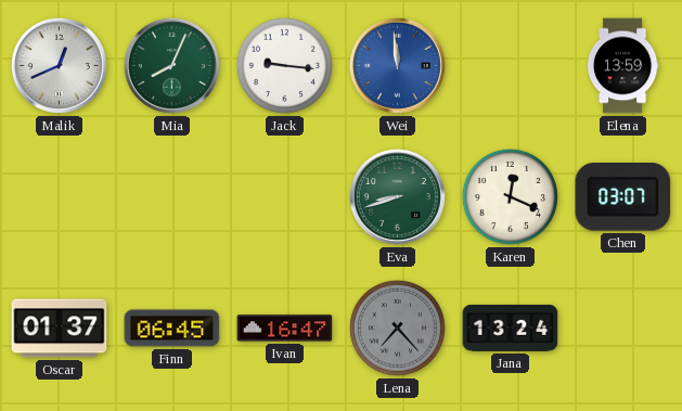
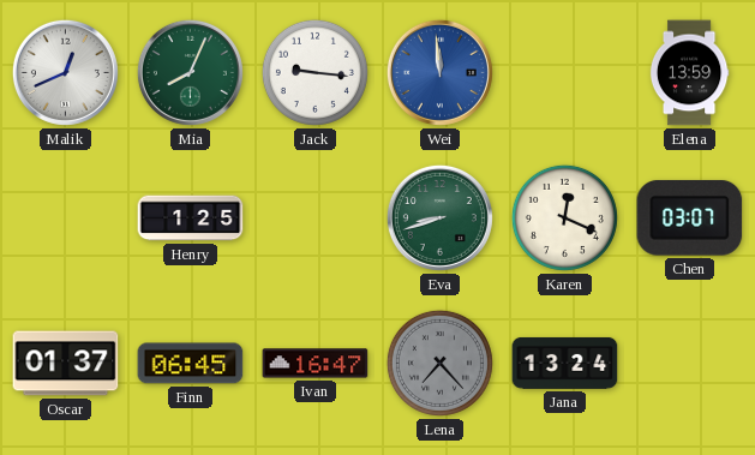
Henry: none -> 1:25
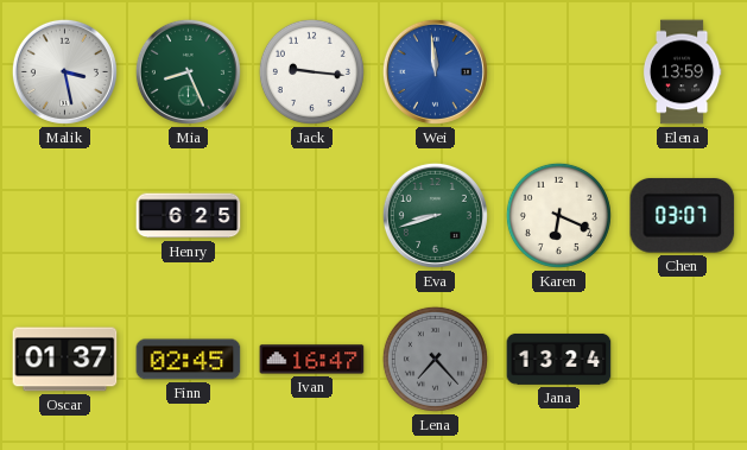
Malik: 12:41 -> 3:28
Mia: 8:04 -> 8:26
Henry: 1:25 -> 6:25
Karen: 12:19 -> 6:19
Finn: 06:45 -> 02:45
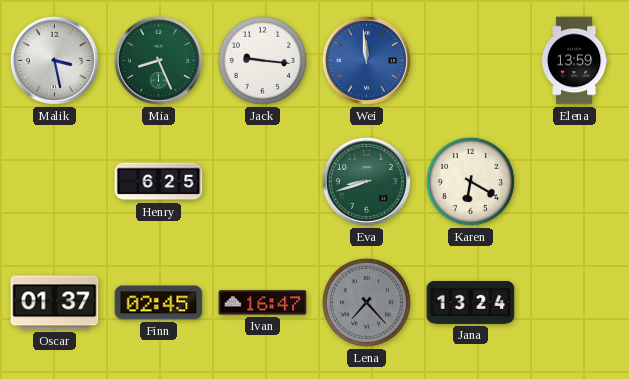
Karen: 6:19 -> 6:20
Chen: 03:07 -> none
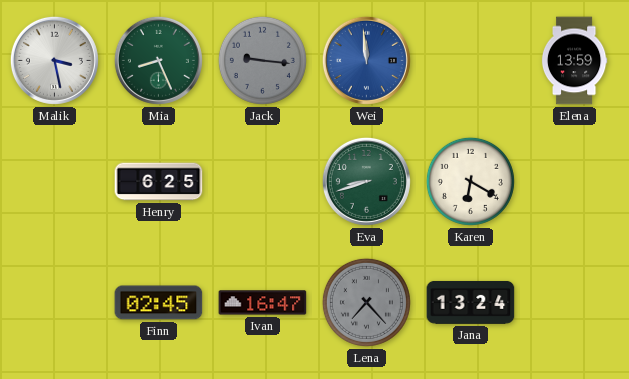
Jack dial: white -> grey
Oscar: 01:37 -> none
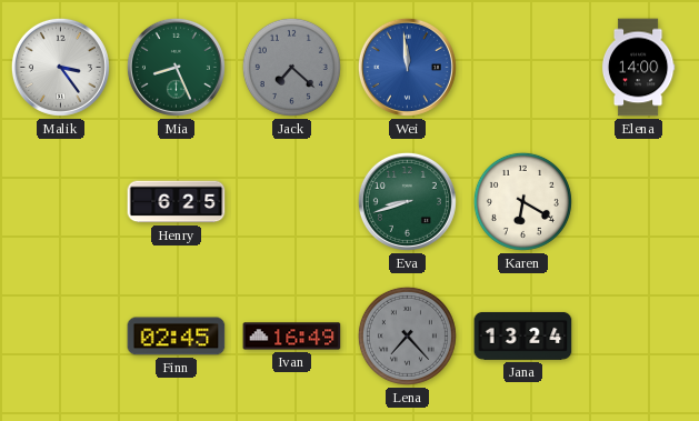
Malik: 3:28 -> 3:24
Jack: 9:16 -> 7:22
Elena: 13:59 -> 14:00
Ivan: 16:47 -> 16:49
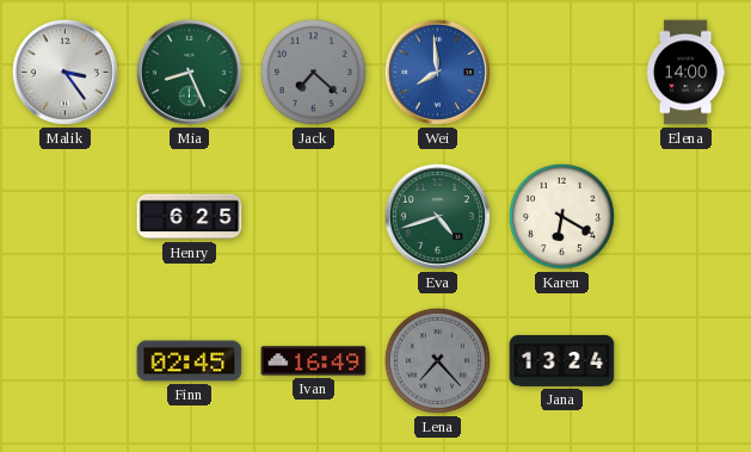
Wei: 11:59 -> 7:59
Eva: 8:42 -> 4:42
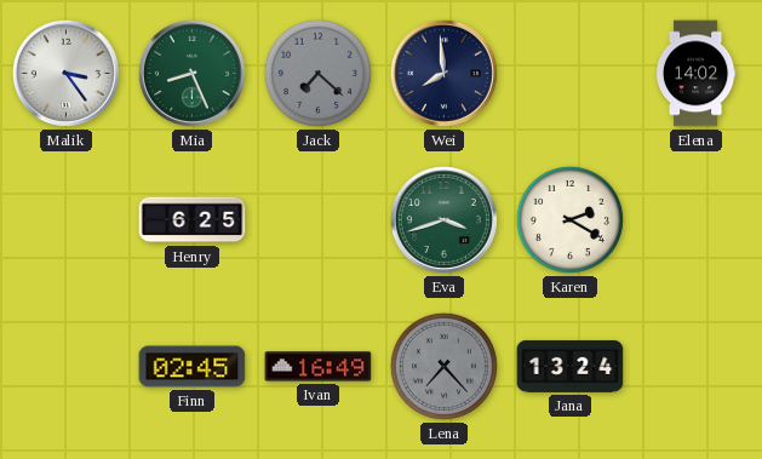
Wei dial: blue -> navy
Elena: 14:00 -> 14:02
Eva: 4:42 -> 3:42
Karen: 6:20 -> 2:20
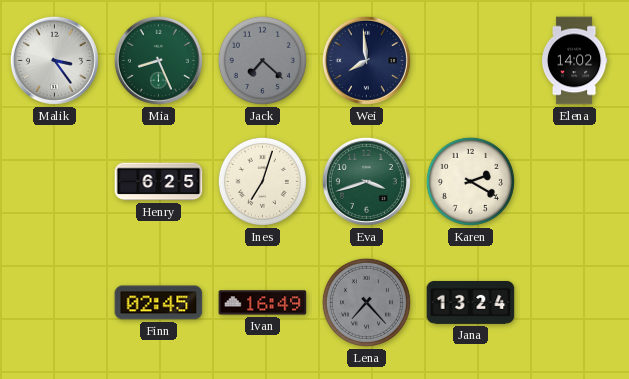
Ines: none -> 7:03
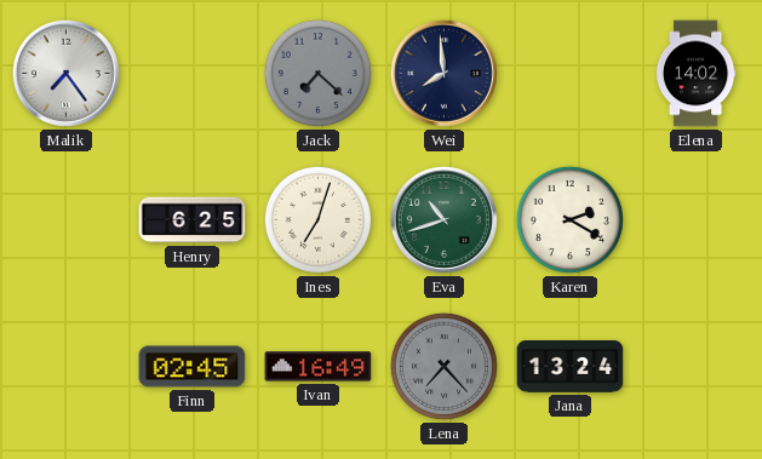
Malik: 3:24 -> 7:24
Mia: 8:26 -> none
Eva: 3:42 -> 10:42
